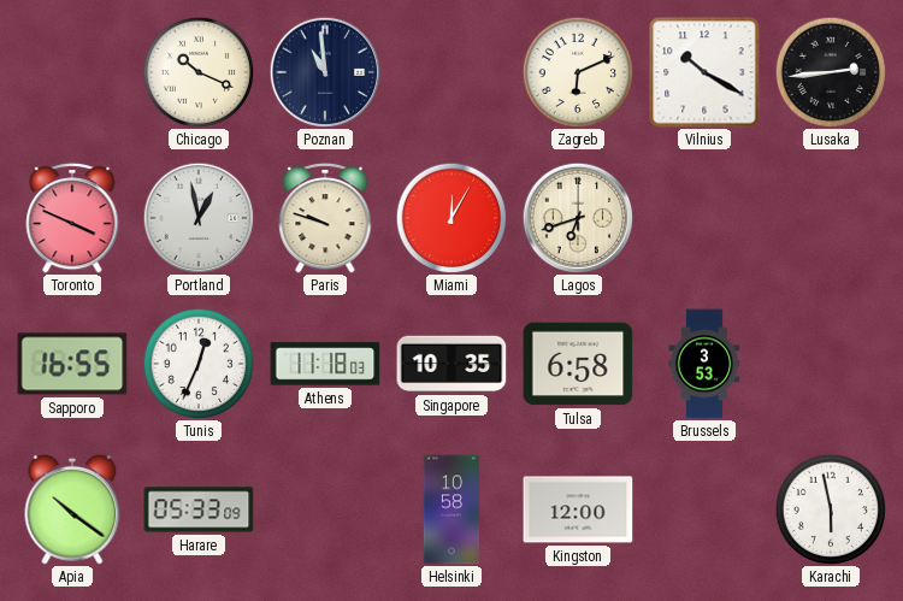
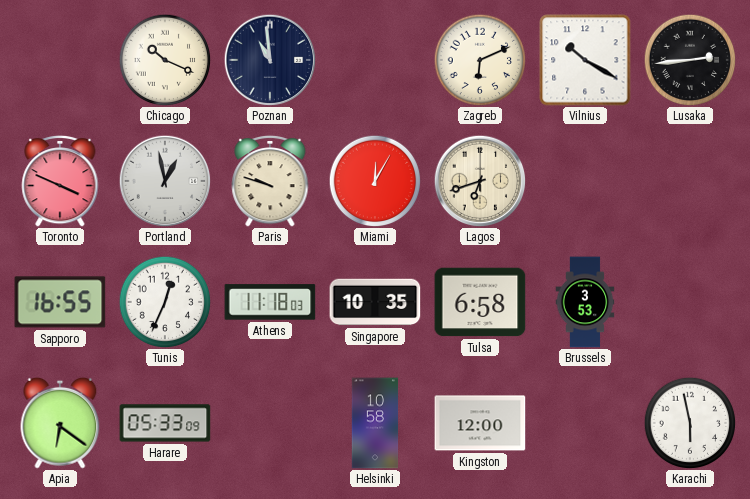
Apia: 10:21 -> 6:21
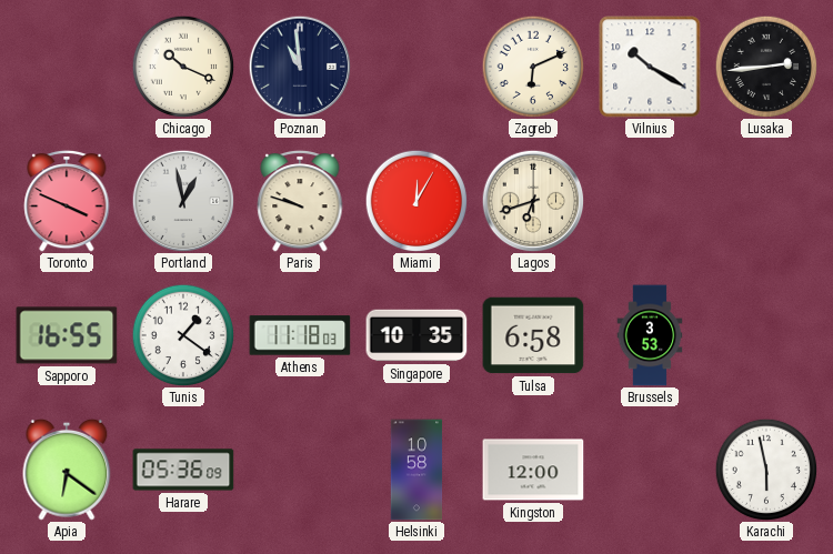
Tunis: 12:34 -> 1:21
Harare: 05:33 -> 05:36
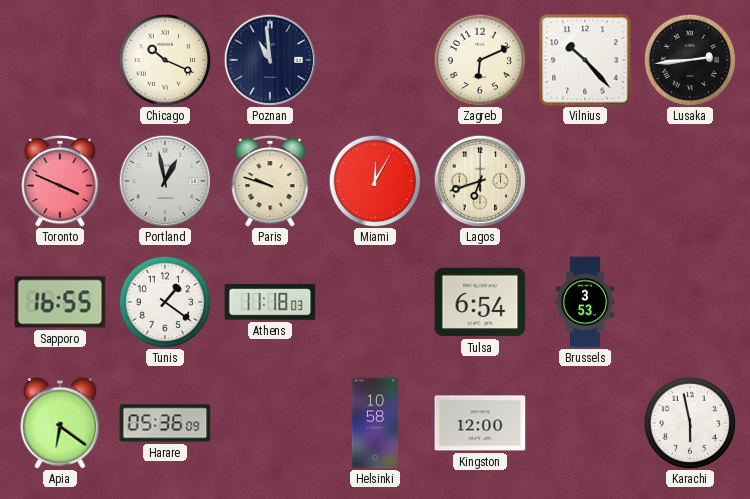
Vilnius: 10:20 -> 10:23
Singapore: 10:35 -> none
Tulsa: 6:58 -> 6:54
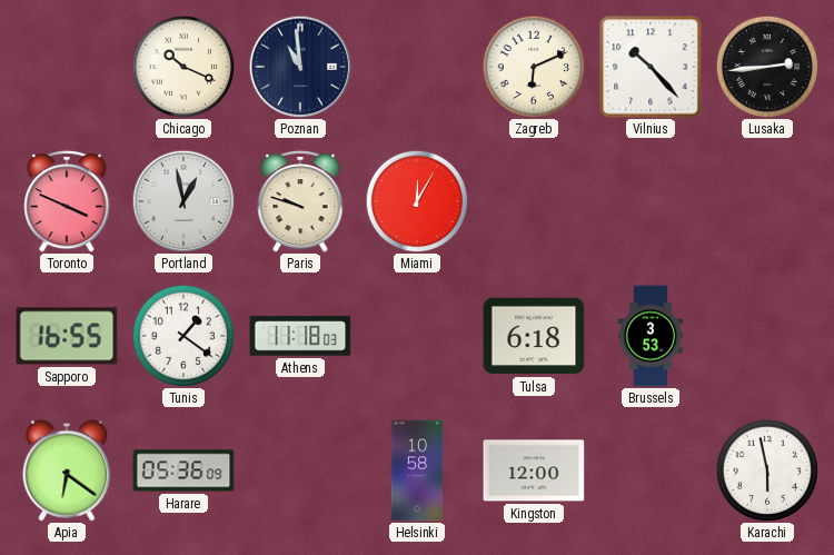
Lagos: 6:42 -> none
Tulsa: 6:54 -> 6:18
